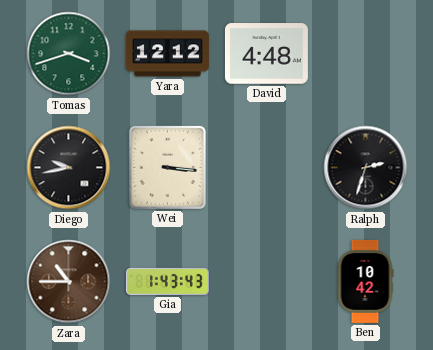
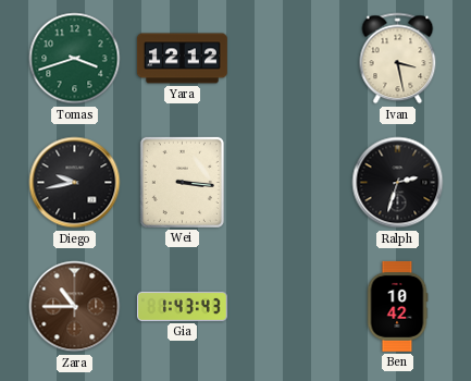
David: 4:48 -> none
Ivan: none -> 3:28
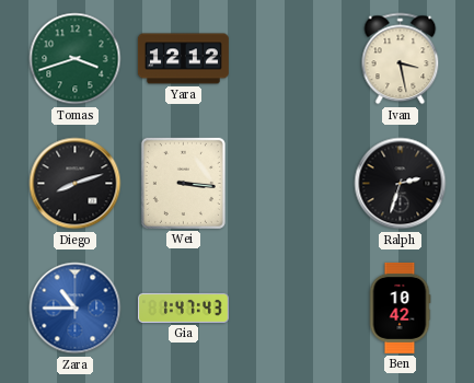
Diego: 9:43 -> 8:12
Zara dial: brown -> blue
Gia: 1:43 -> 1:47
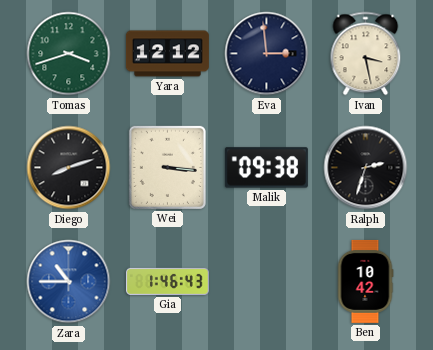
Eva: none -> 2:59
Malik: none -> 09:38
Gia: 1:47 -> 1:46
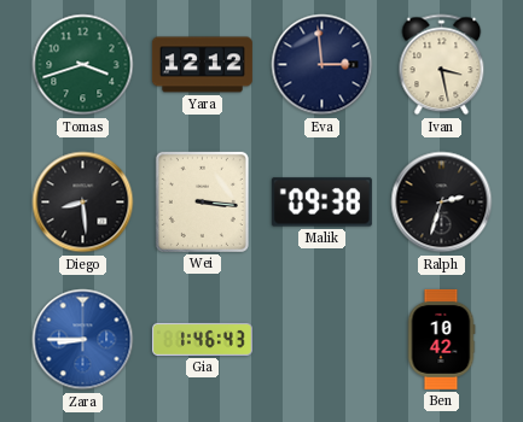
Diego: 8:12 -> 8:29
Zara: 10:45 -> 8:45
